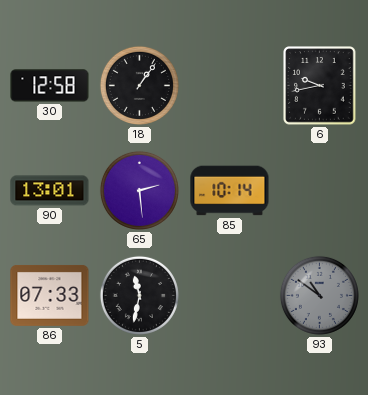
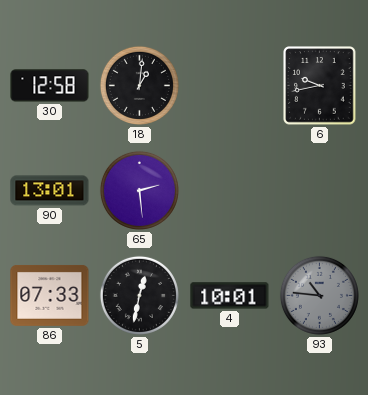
18: 1:06 -> 1:01
85: 10:14 -> none
5: 11:32 -> 12:32
4: none -> 10:01
93: 10:51 -> 10:46
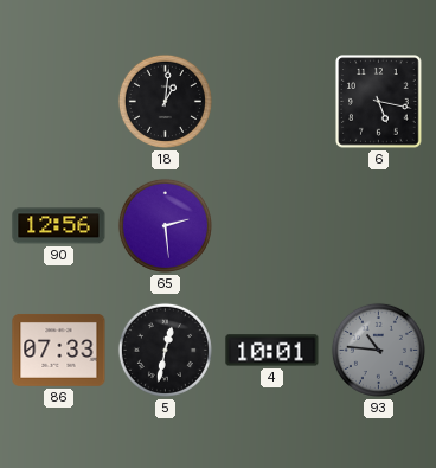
30: 12:58 -> none
6: 9:43 -> 5:17
90: 13:01 -> 12:56
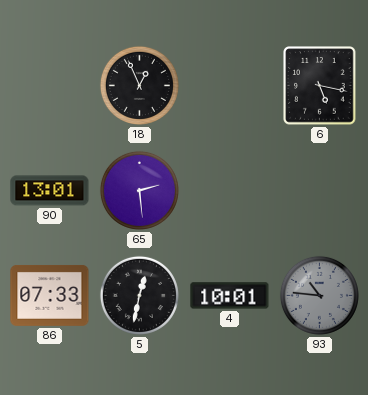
18: 1:01 -> 12:56
90: 12:56 -> 13:01
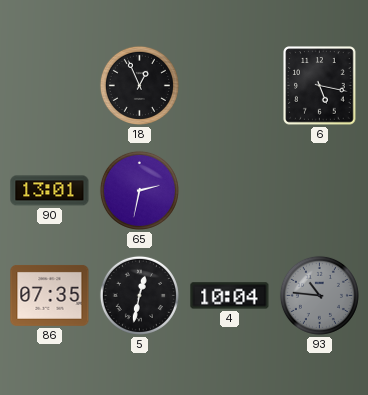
65: 2:29 -> 2:32
86: 07:33 -> 07:35
4: 10:01 -> 10:04
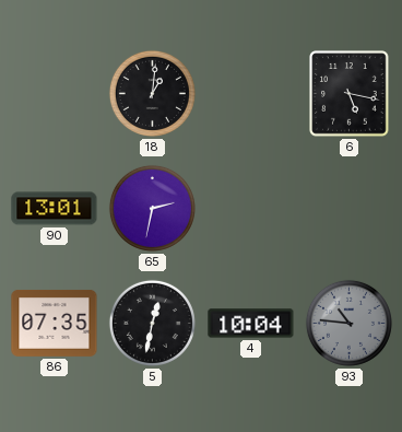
18: 12:56 -> 1:01
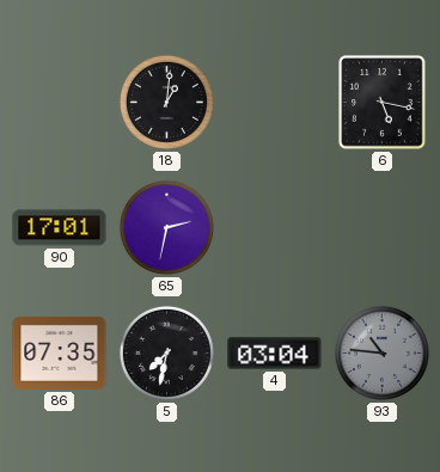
90: 13:01 -> 17:01
5: 12:32 -> 7:32
4: 10:04 -> 03:04
